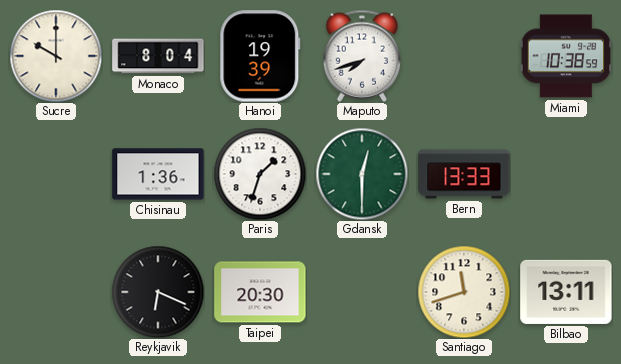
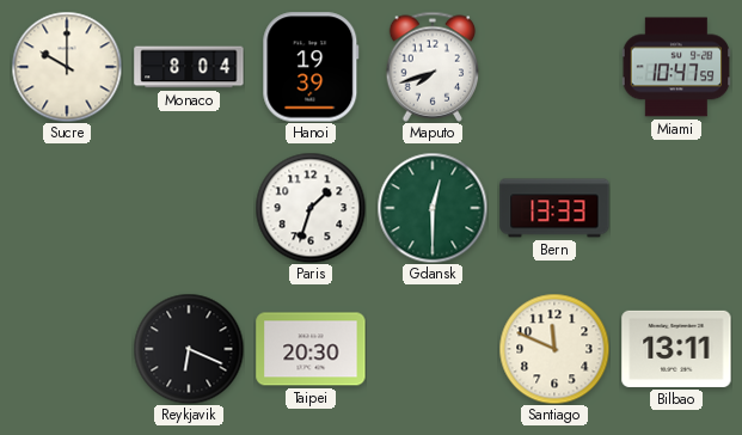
Miami: 10:38 -> 10:47
Chisinau: 1:36 -> none
Santiago: 11:42 -> 11:49
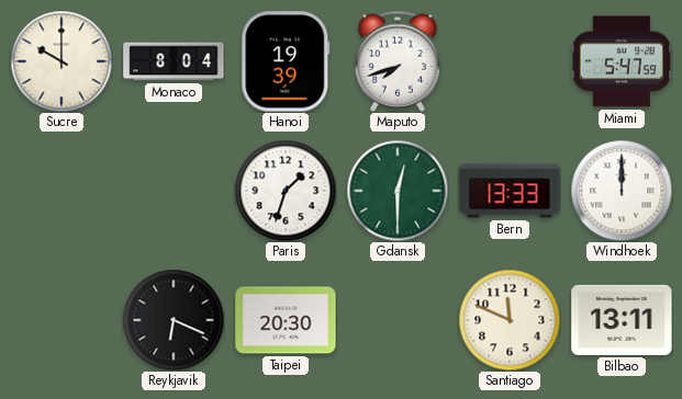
Miami: 10:47 -> 5:47
Windhoek: none -> 12:00
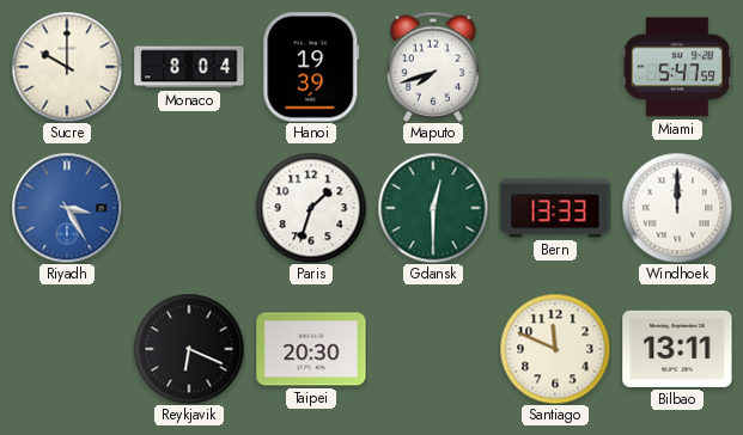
Riyadh: none -> 3:25
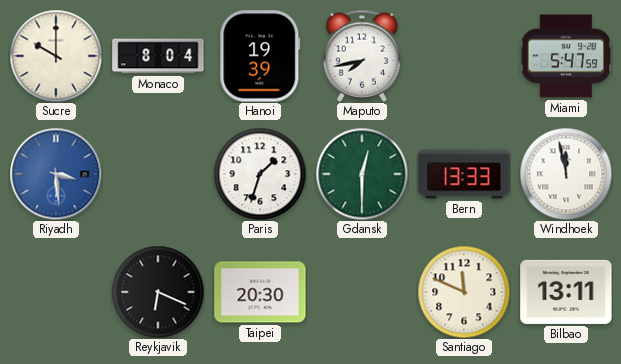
Maputo: 7:42 -> 7:43
Riyadh: 3:25 -> 3:29
Windhoek: 12:00 -> 11:58
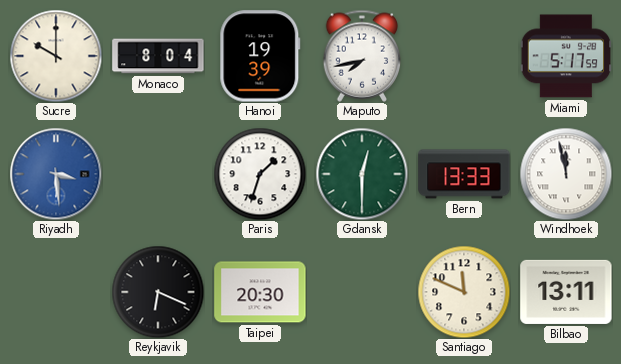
Miami: 5:47 -> 5:17
